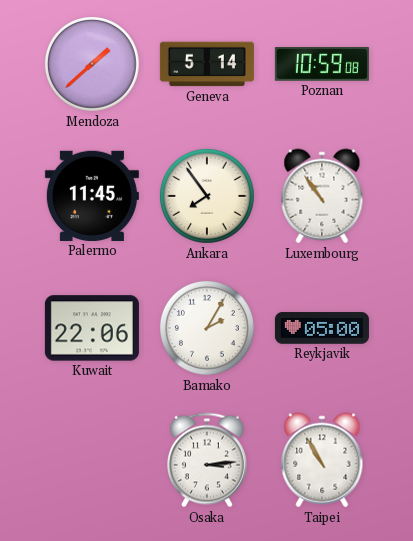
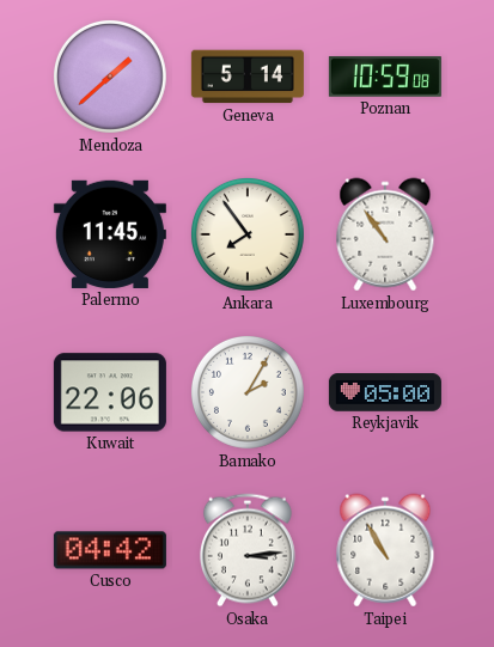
Cusco: none -> 04:42
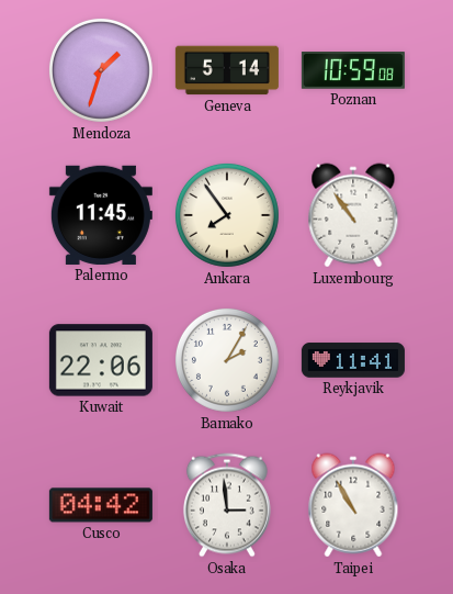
Mendoza: 1:38 -> 1:33
Reykjavik: 05:00 -> 11:41
Osaka: 3:14 -> 2:59
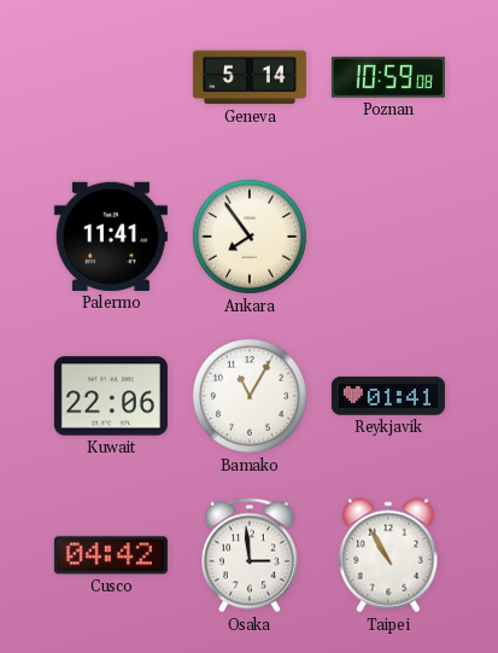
Mendoza: 1:33 -> none
Palermo: 11:45 -> 11:41
Luxembourg: 10:54 -> none
Bamako: 2:05 -> 11:05
Reykjavik: 11:41 -> 01:41
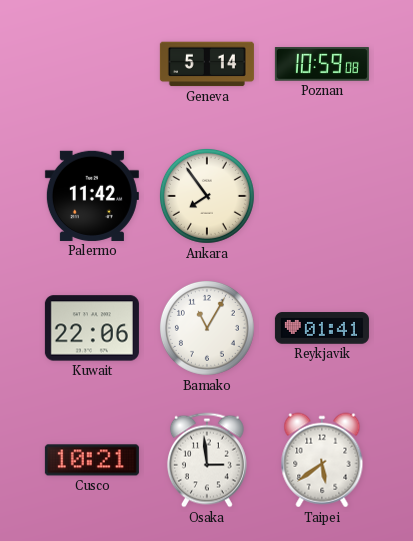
Palermo: 11:41 -> 11:42
Cusco: 04:42 -> 10:21
Taipei: 10:55 -> 5:39
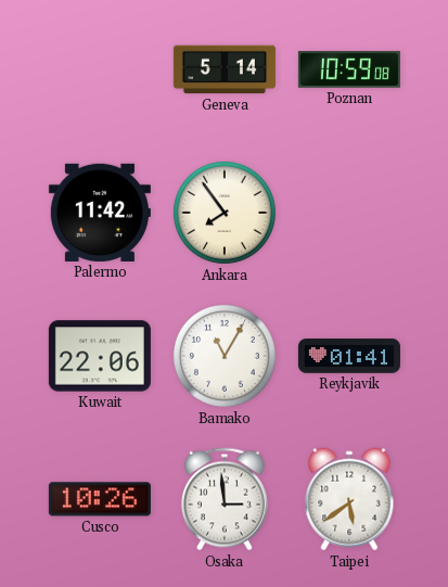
Cusco: 10:21 -> 10:26
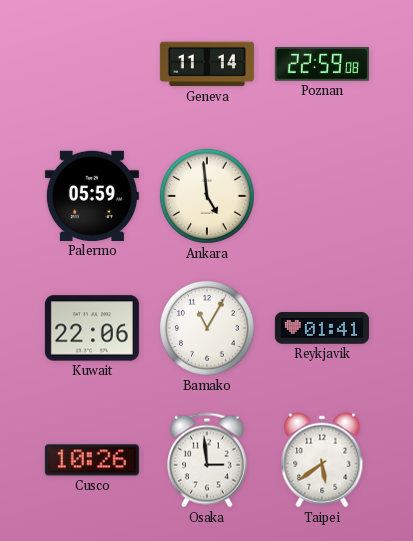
Geneva: 5:14 -> 11:14
Poznan: 10:59 -> 22:59
Palermo: 11:42 -> 05:59
Ankara: 7:54 -> 4:59
